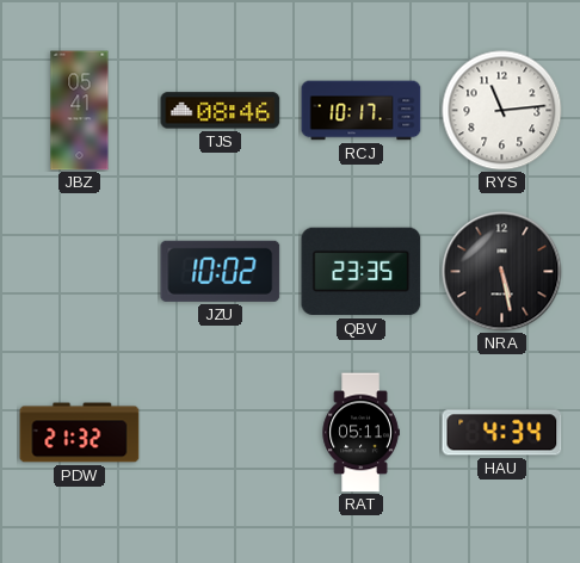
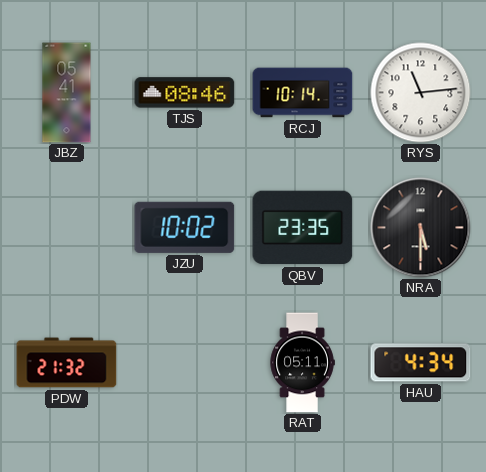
RCJ: 10:17 -> 10:14
NRA: 5:28 -> 5:30
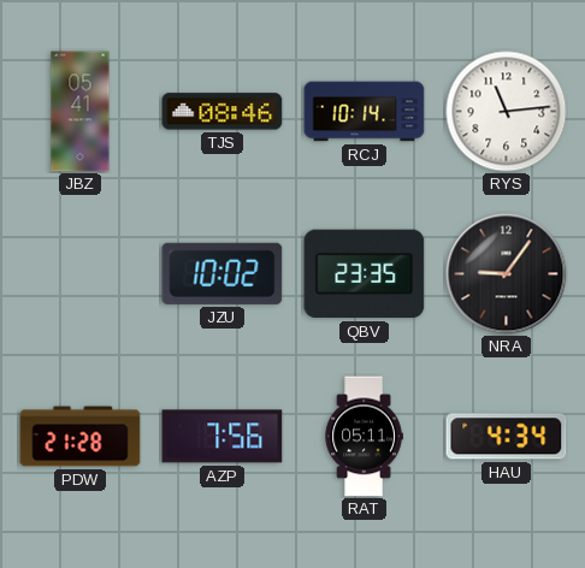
NRA: 5:30 -> 9:06
PDW: 21:32 -> 21:28
AZP: none -> 7:56
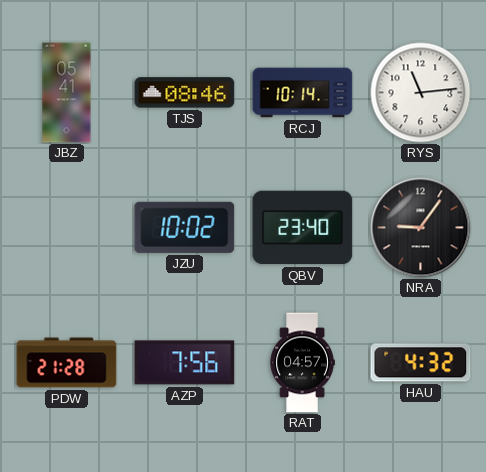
QBV: 23:35 -> 23:40
RAT: 05:11 -> 04:57
HAU: 4:34 -> 4:32
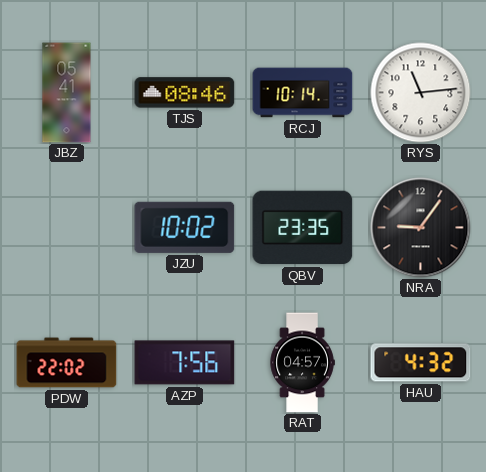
QBV: 23:40 -> 23:35
PDW: 21:28 -> 22:02
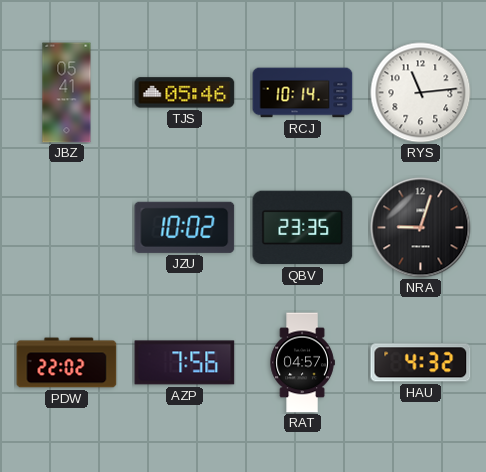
TJS: 08:46 -> 05:46
NRA: 9:06 -> 9:03
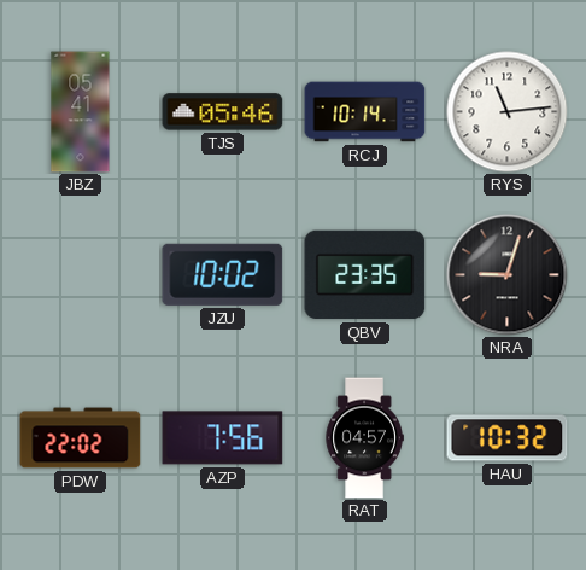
HAU: 4:32 -> 10:32
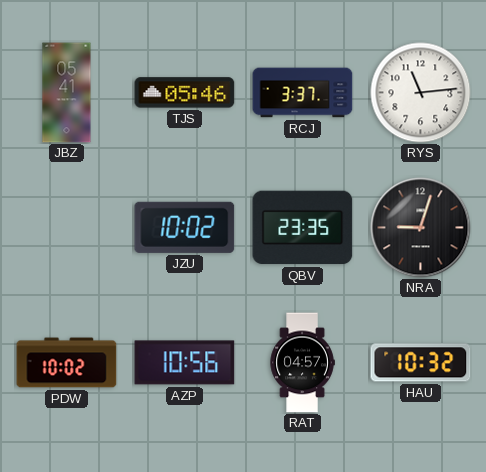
RCJ: 10:14 -> 3:37
PDW: 22:02 -> 10:02
AZP: 7:56 -> 10:56
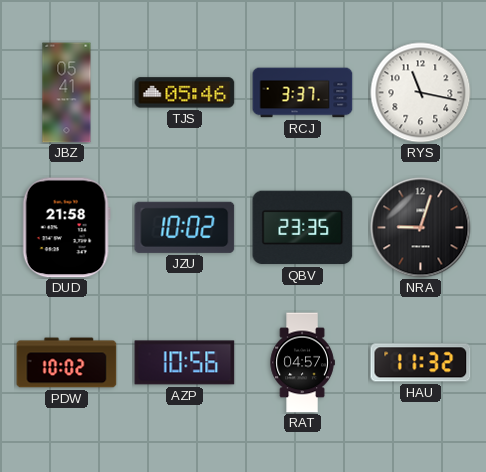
RYS: 11:14 -> 11:17
DUD: none -> 21:58
HAU: 10:32 -> 11:32
